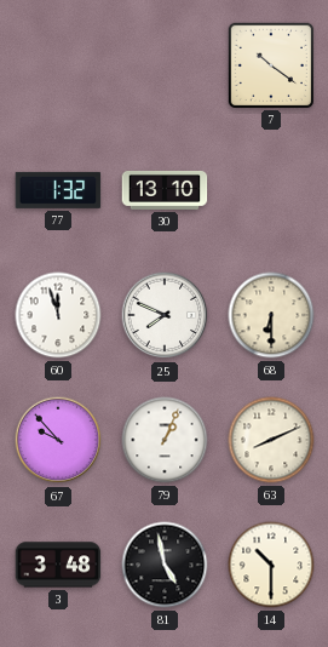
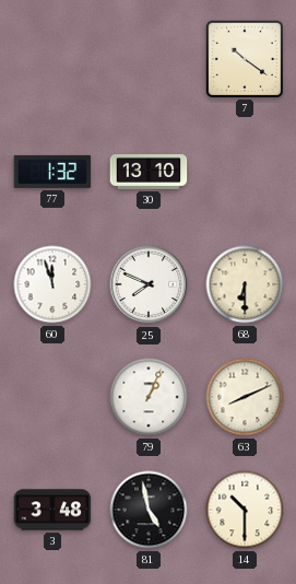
67: 9:53 -> none
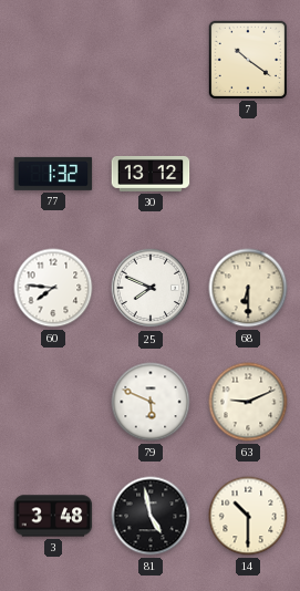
30: 13:10 -> 13:12
60: 11:57 -> 7:46
79: 1:04 -> 5:49
63: 8:11 -> 9:11
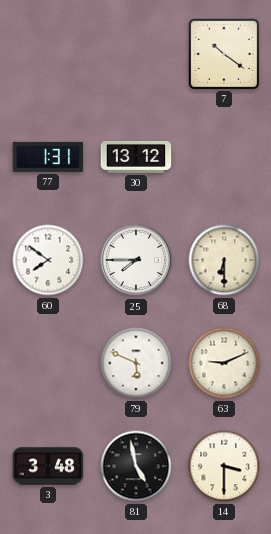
77: 1:32 -> 1:31
60: 7:46 -> 7:51
25: 7:49 -> 7:45
14: 10:30 -> 3:30
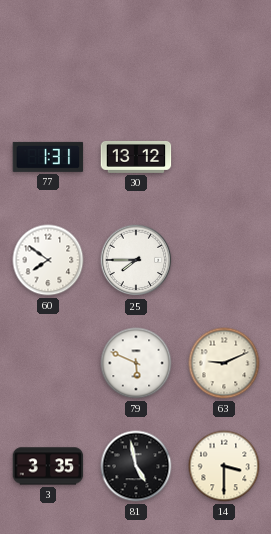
7: 10:21 -> none
68: 6:30 -> none
3: 3:48 -> 3:35
